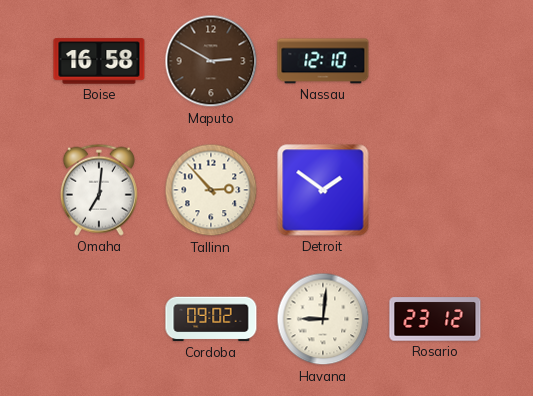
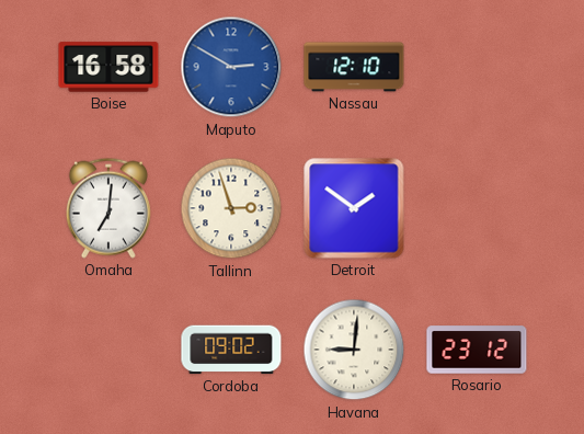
Maputo dial: brown -> blue
Tallinn: 2:53 -> 2:57
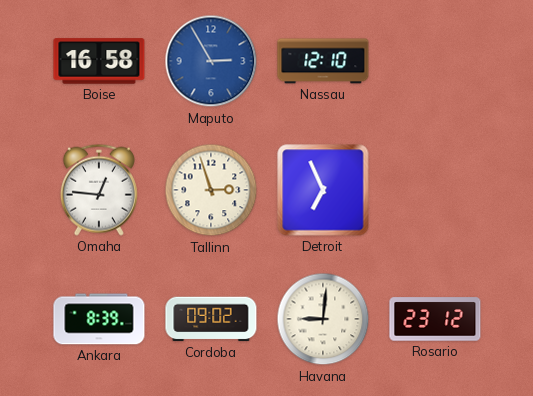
Maputo: 2:50 -> 2:55
Omaha: 7:01 -> 12:46
Detroit: 1:51 -> 6:56
Ankara: none -> 8:39
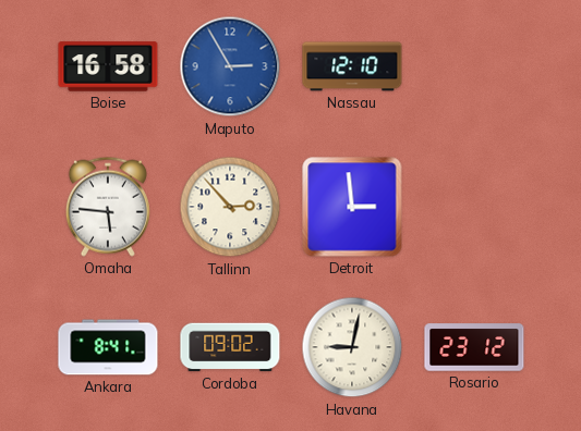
Omaha: 12:46 -> 5:46
Tallinn: 2:57 -> 2:53
Detroit: 6:56 -> 2:59
Ankara: 8:39 -> 8:41
Havana: 9:01 -> 9:02
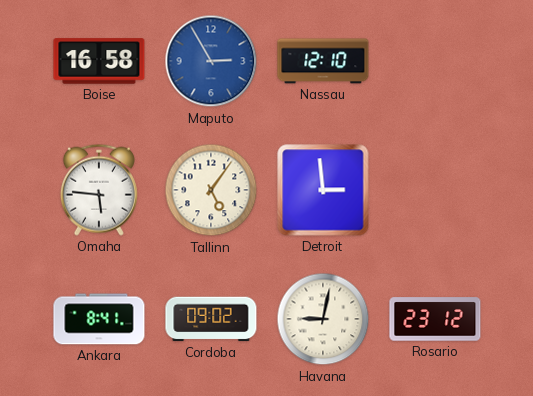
Tallinn: 2:53 -> 5:06
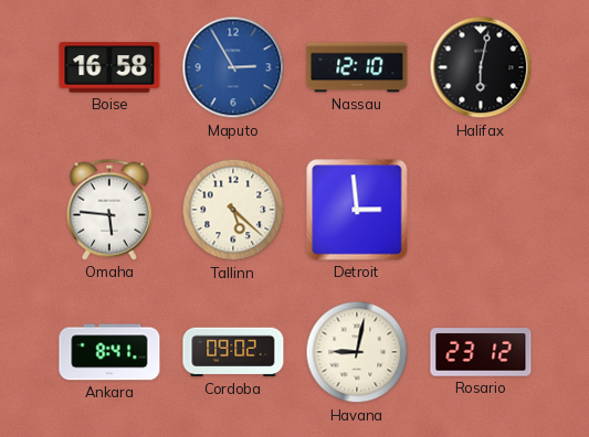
Halifax: none -> 6:02
Tallinn: 5:06 -> 5:22
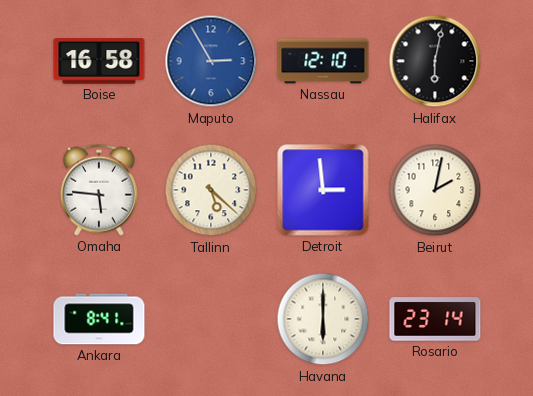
Beirut: none -> 2:02
Cordoba: 09:02 -> none
Havana: 9:02 -> 6:00
Rosario: 23:12 -> 23:14
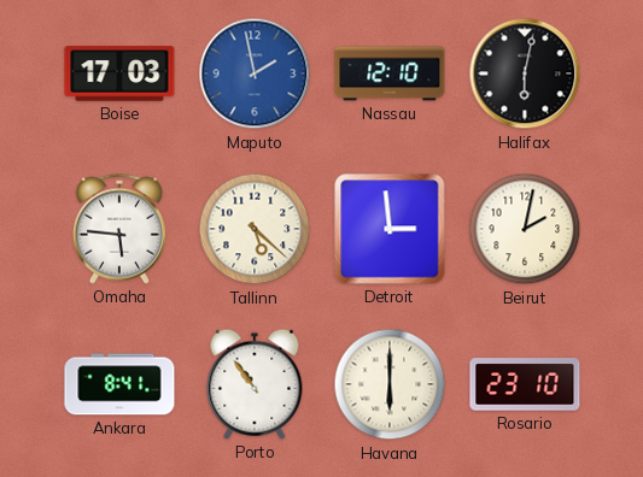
Boise: 16:58 -> 17:03
Maputo: 2:55 -> 1:58
Porto: none -> 10:54
Rosario: 23:14 -> 23:10
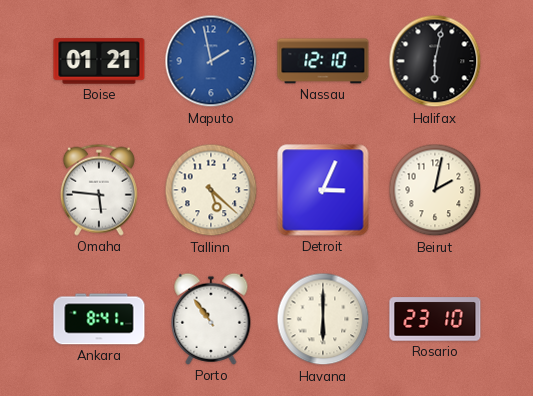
Boise: 17:03 -> 01:21
Detroit: 2:59 -> 3:04
